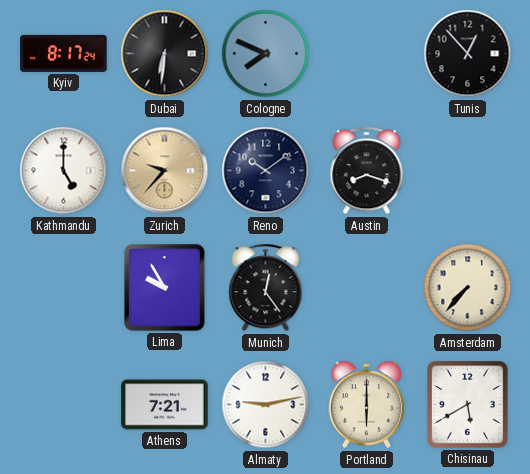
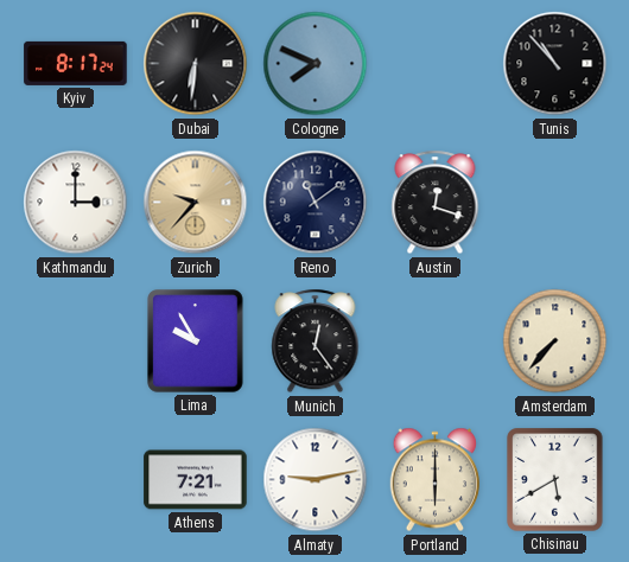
Tunis: 12:53 -> 10:53
Kathmandu: 5:00 -> 3:00
Reno: 10:09 -> 11:09
Austin: 8:18 -> 12:18
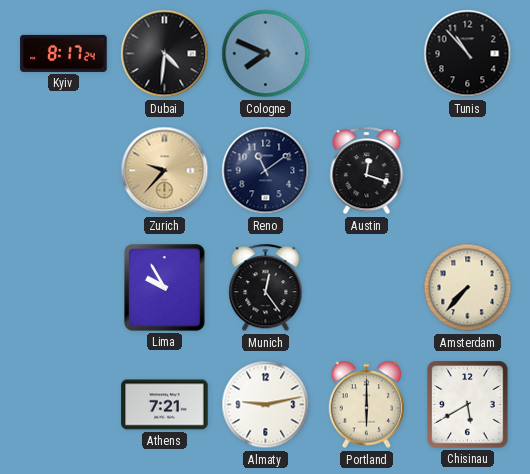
Dubai: 6:31 -> 4:31
Kathmandu: 3:00 -> none
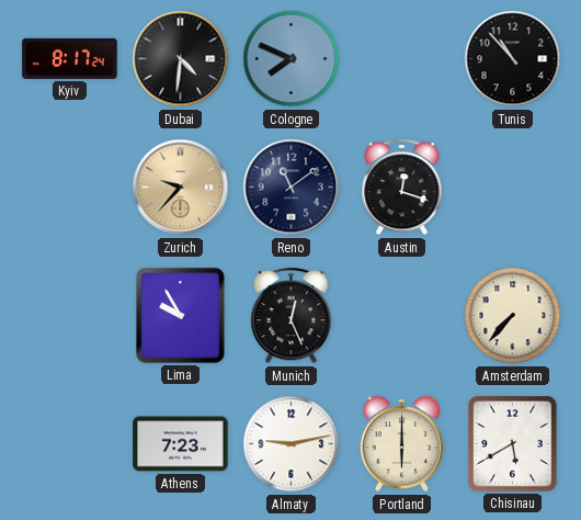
Munich: 12:24 -> 12:26
Athens: 7:21 -> 7:23
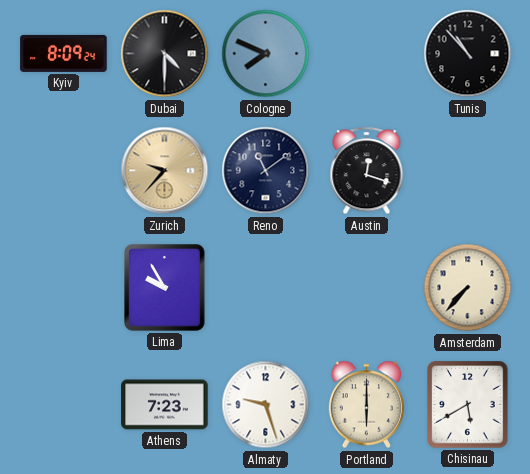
Kyiv: 8:17 -> 8:09
Dubai: 4:31 -> 4:30
Munich: 12:26 -> none
Almaty: 9:13 -> 9:27
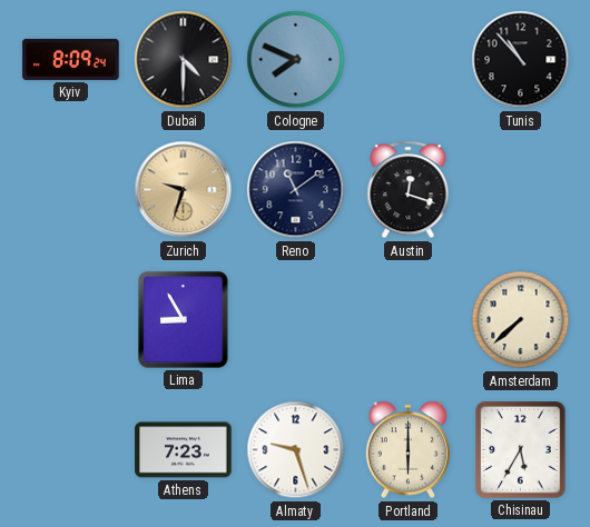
Zurich: 9:37 -> 9:33
Lima: 9:55 -> 8:55
Amsterdam: 7:37 -> 7:38
Chisinau: 5:40 -> 5:35
